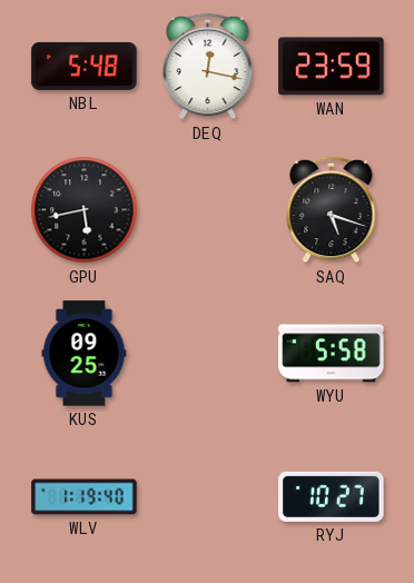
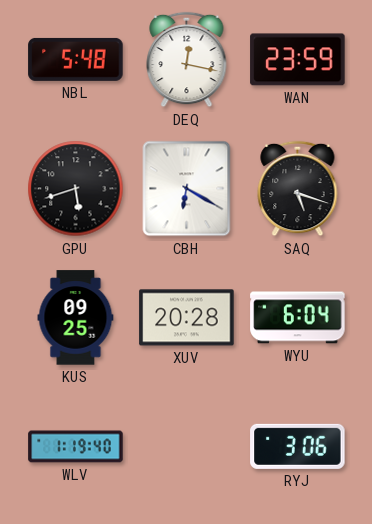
GPU: 5:43 -> 5:42
CBH: none -> 6:20
XUV: none -> 20:28
WYU: 5:58 -> 6:04
RYJ: 10:27 -> 3:06
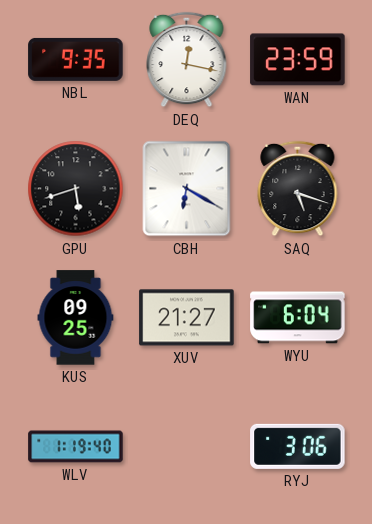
NBL: 5:48 -> 9:35
XUV: 20:28 -> 21:27
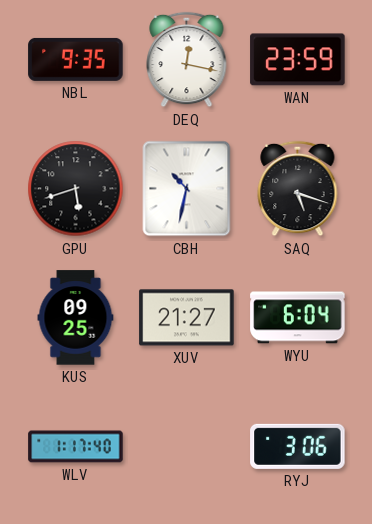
CBH: 6:20 -> 10:32
WLV: 1:19 -> 1:17
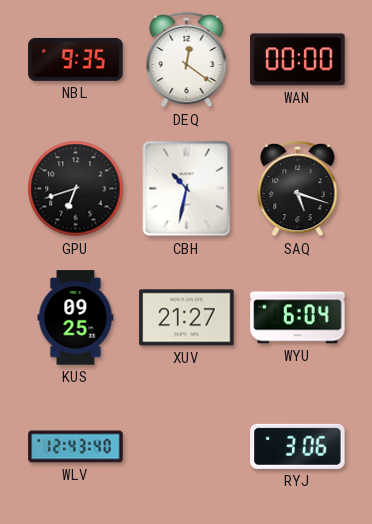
DEQ: 12:17 -> 12:21
WAN: 23:59 -> 00:00
GPU: 5:42 -> 6:42
WLV: 1:17 -> 12:43
